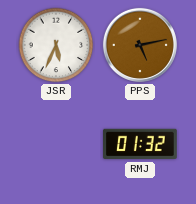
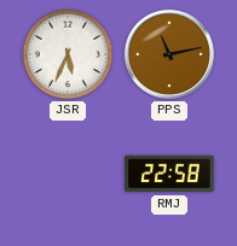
PPS: 5:13 -> 11:13
RMJ: 01:32 -> 22:58
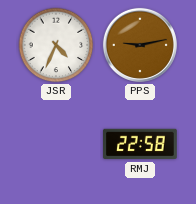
JSR: 5:34 -> 4:34
PPS: 11:13 -> 9:13
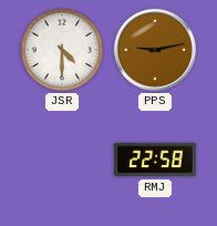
JSR: 4:34 -> 4:30
